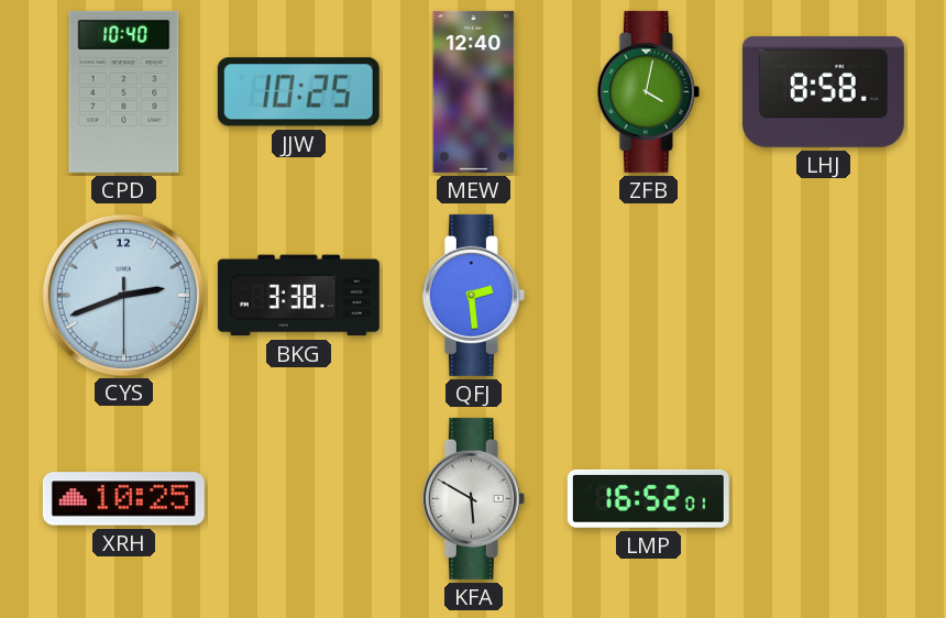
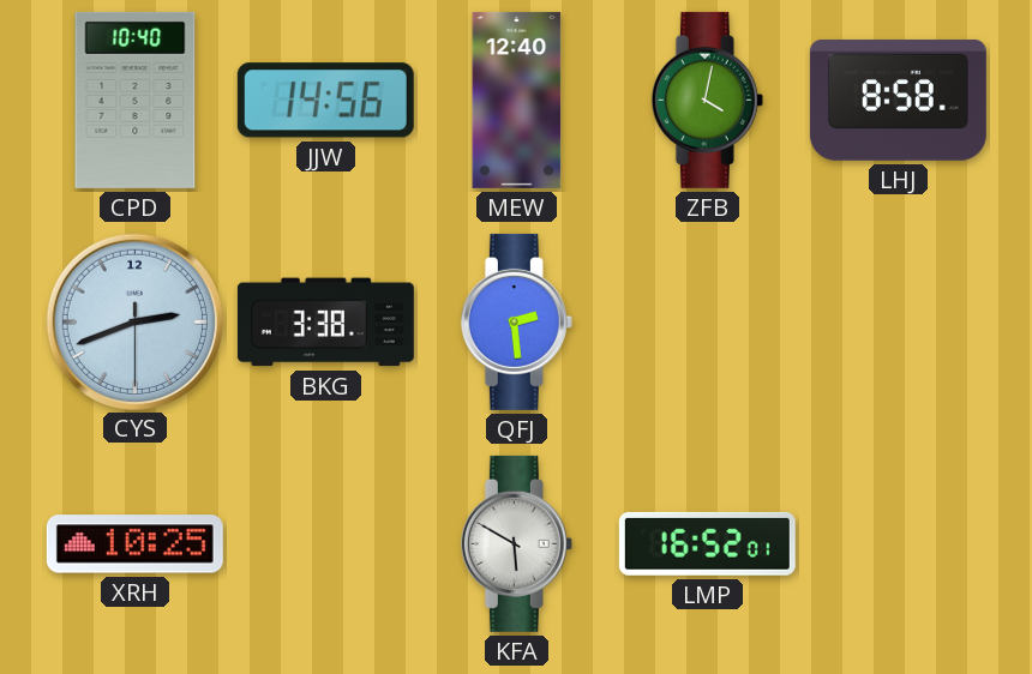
JJW: 10:25 -> 14:56
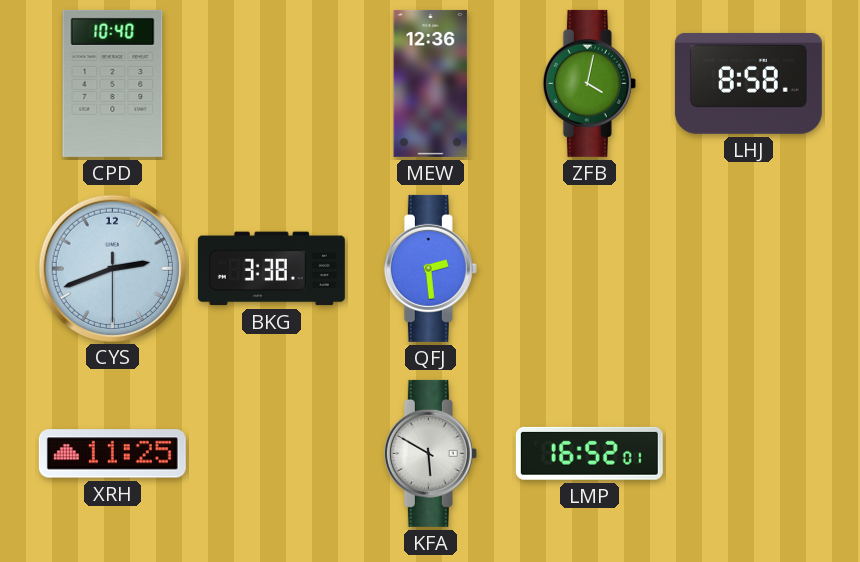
JJW: 14:56 -> none
MEW: 12:40 -> 12:36
XRH: 10:25 -> 11:25
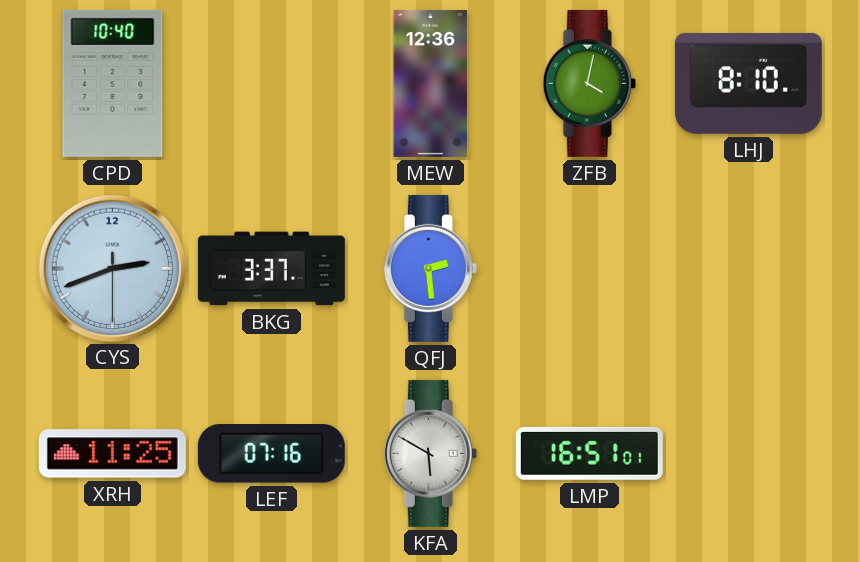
LHJ: 8:58 -> 8:10
BKG: 3:38 -> 3:37
LEF: none -> 07:16
LMP: 16:52 -> 16:51
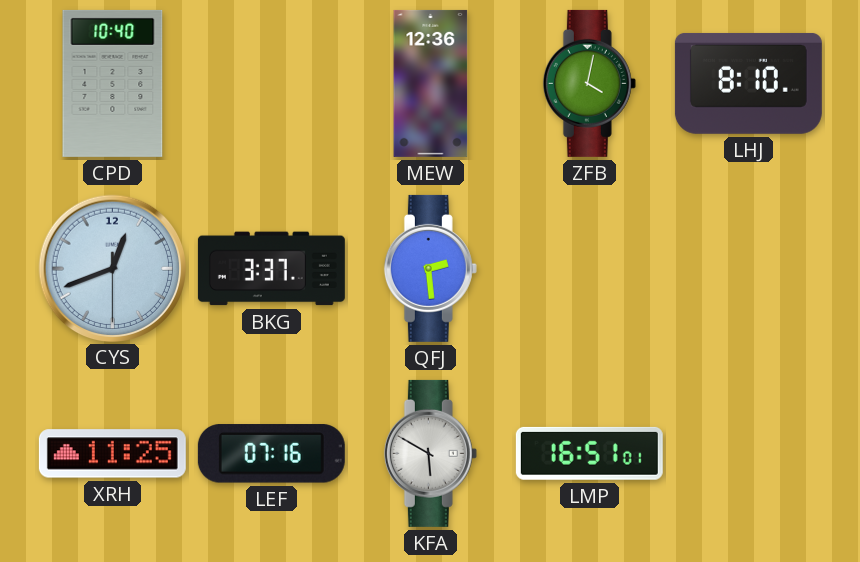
CYS: 2:41 -> 12:41
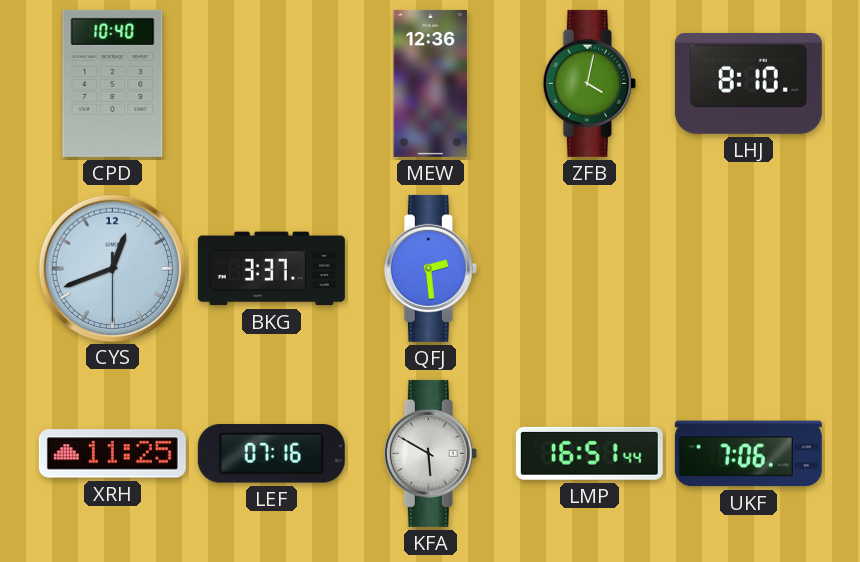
LMP: 16:51:01 -> 16:51:44
UKF: none -> 7:06
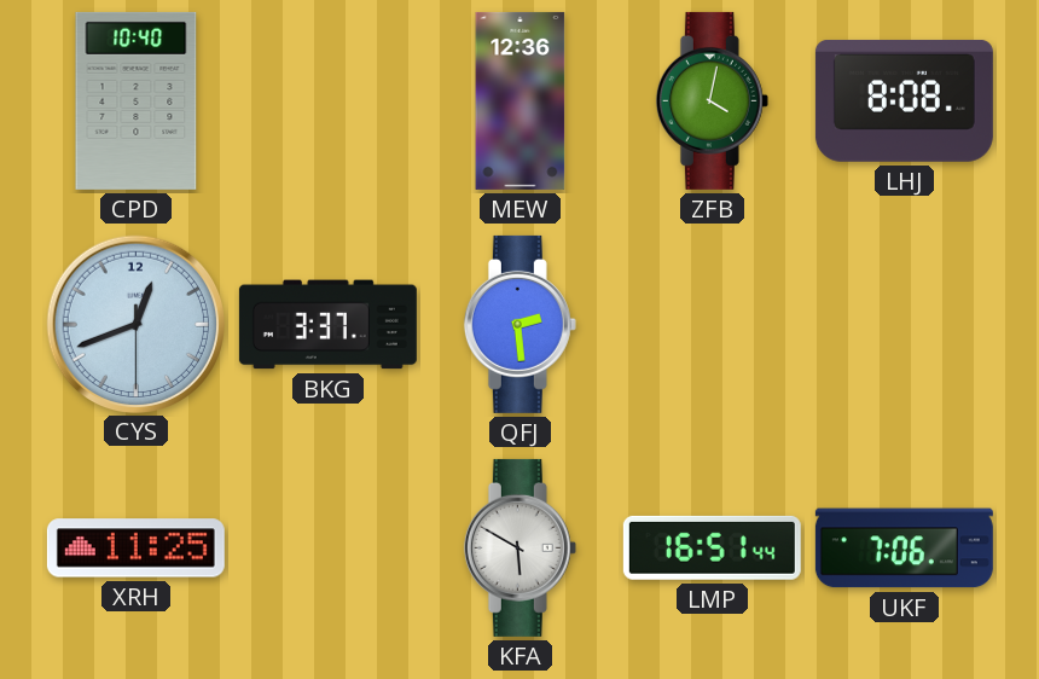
LHJ: 8:10 -> 8:08
LEF: 07:16 -> none
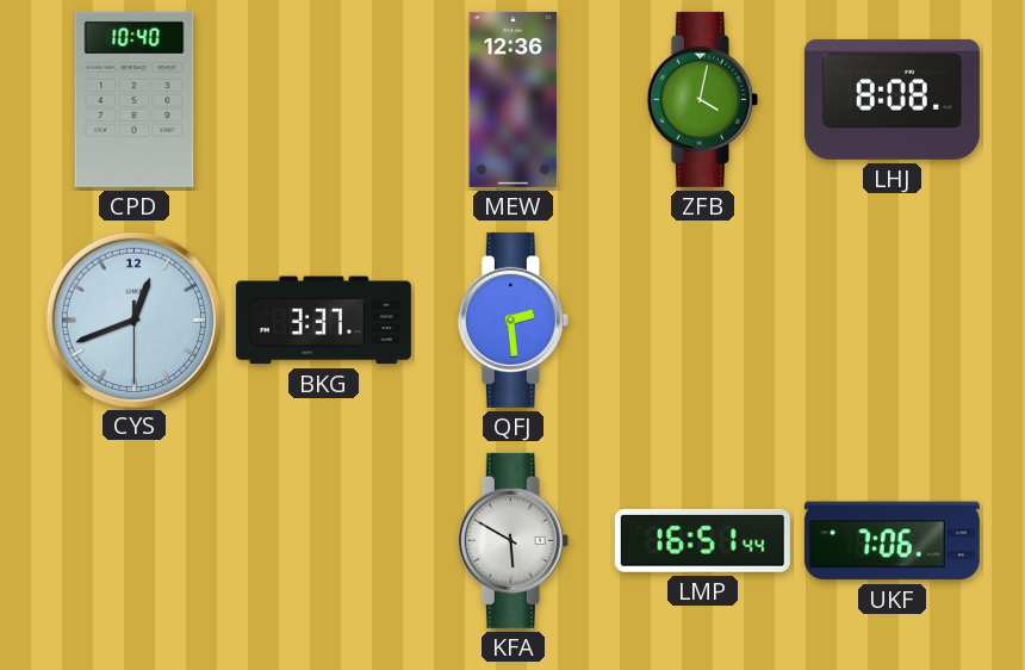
XRH: 11:25 -> none
